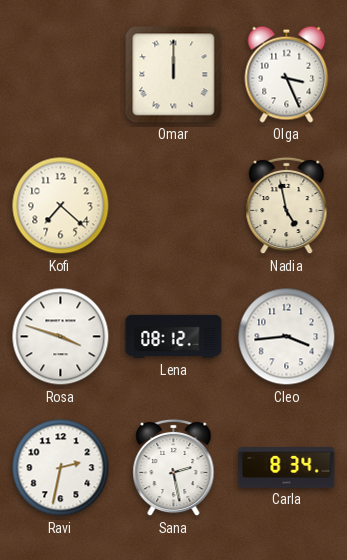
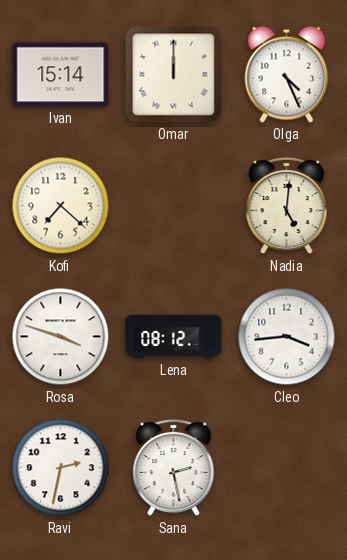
Ivan: none -> 15:14
Olga: 3:26 -> 4:26
Nadia: 4:58 -> 5:01
Carla: 8:34 -> none
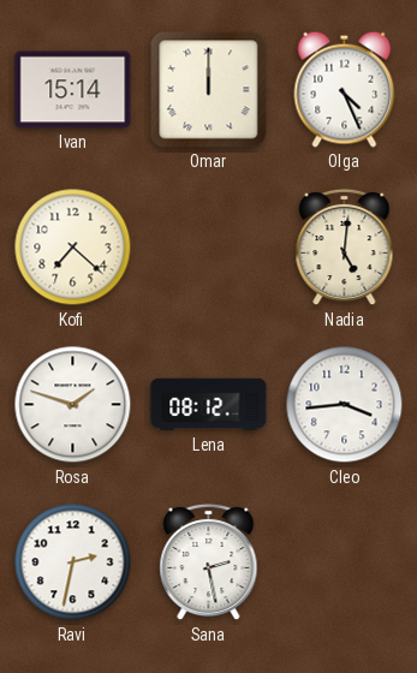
Rosa: 3:48 -> 1:48
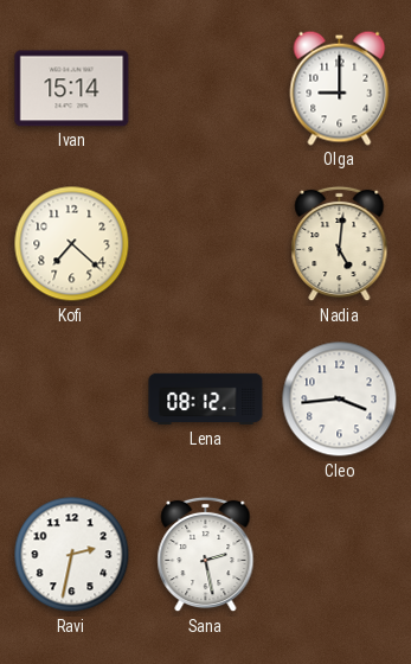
Omar: 12:00 -> none
Olga: 4:26 -> 9:00
Rosa: 1:48 -> none
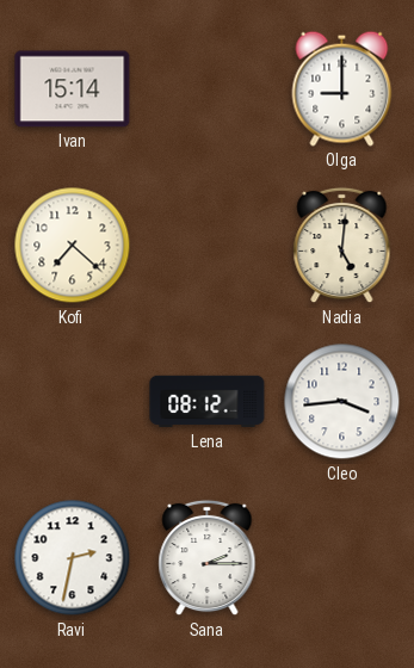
Sana: 2:28 -> 2:15
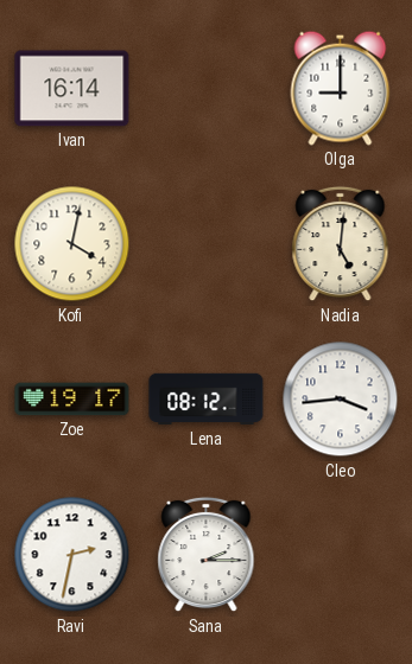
Ivan: 15:14 -> 16:14
Kofi: 7:22 -> 4:02
Zoe: none -> 19:17
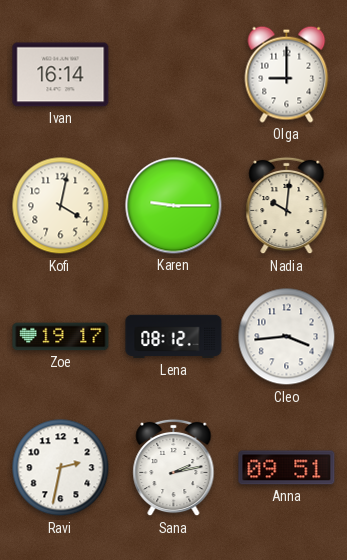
Karen: none -> 9:15
Nadia: 5:01 -> 10:01
Sana: 2:15 -> 2:13
Anna: none -> 09:51
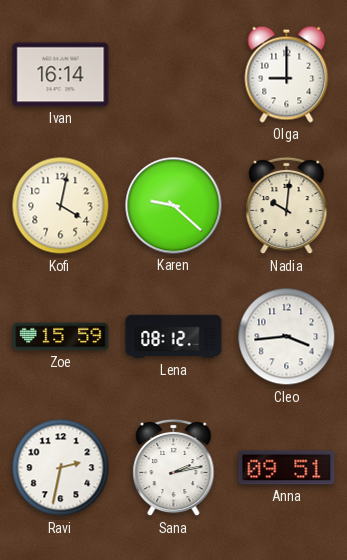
Karen: 9:15 -> 9:22
Zoe: 19:17 -> 15:59
